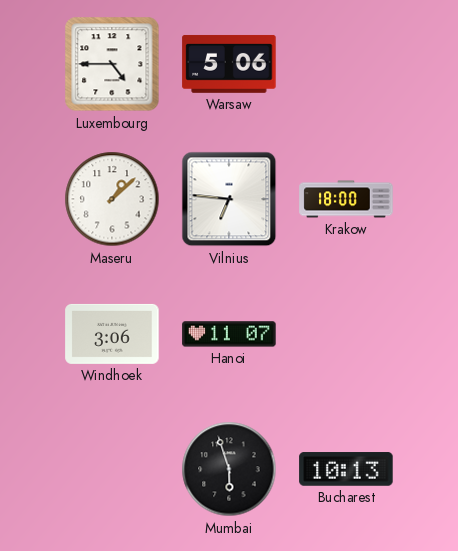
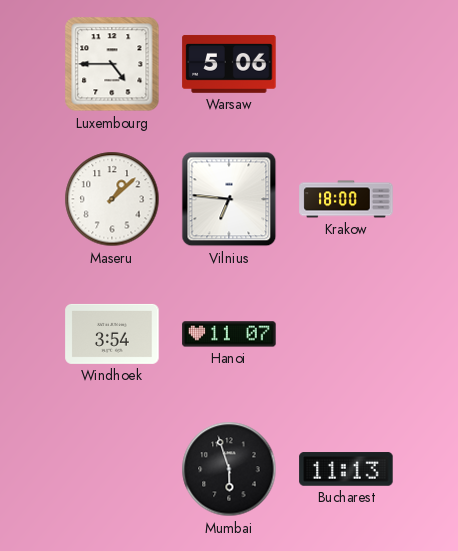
Windhoek: 3:06 -> 3:54
Bucharest: 10:13 -> 11:13
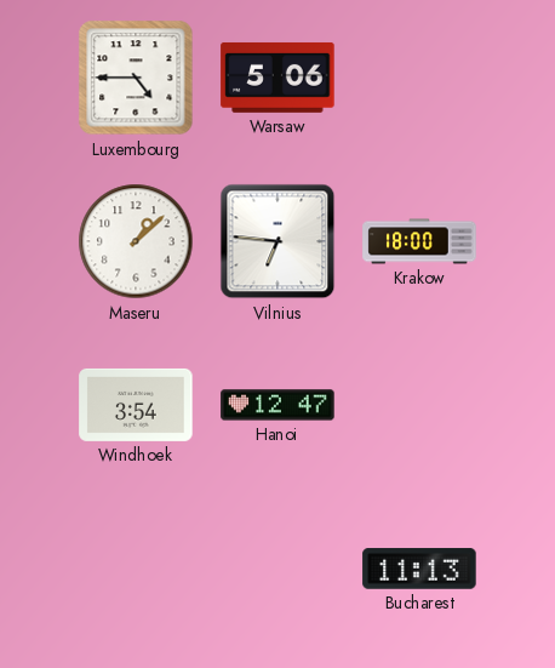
Hanoi: 11:07 -> 12:47
Mumbai: 5:57 -> none
